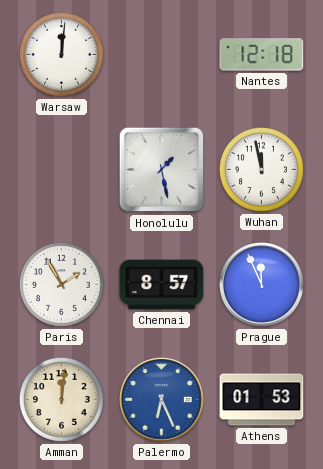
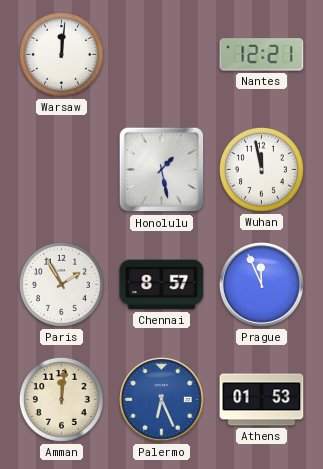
Nantes: 12:18 -> 12:21
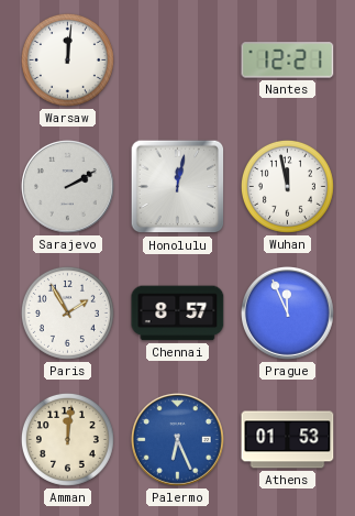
Sarajevo: none -> 2:10
Honolulu: 1:28 -> 12:02
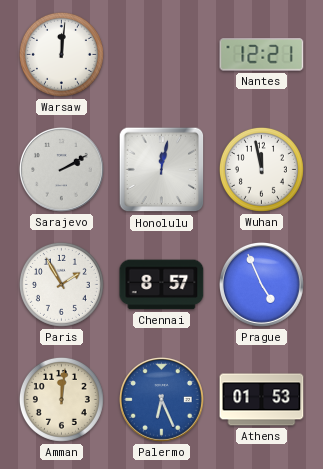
Prague: 11:56 -> 4:56
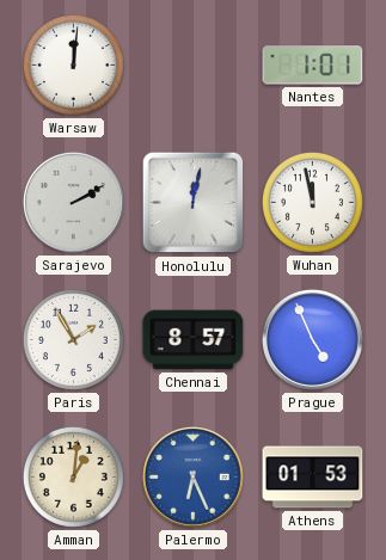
Nantes: 12:21 -> 1:01
Amman: 12:01 -> 1:01
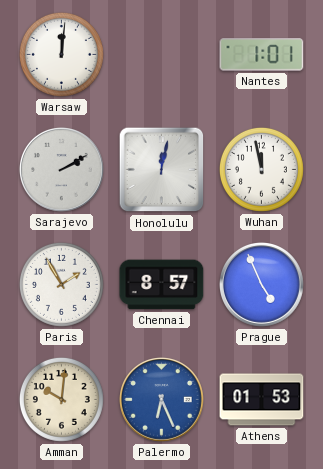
Amman: 1:01 -> 10:01
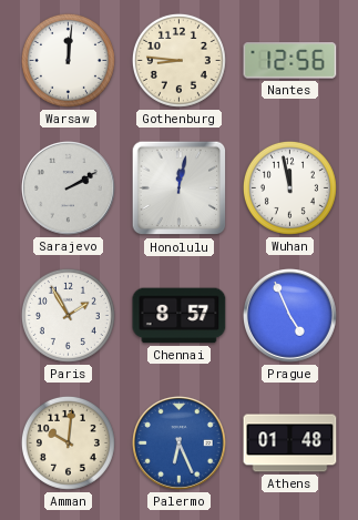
Gothenburg: none -> 8:46
Nantes: 1:01 -> 12:56
Athens: 01:53 -> 01:48
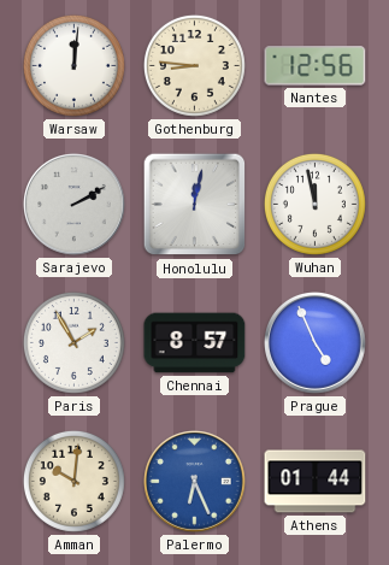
Athens: 01:48 -> 01:44
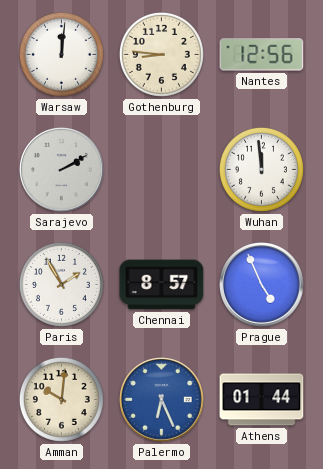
Honolulu: 12:02 -> none
Wuhan: 11:58 -> 11:59
